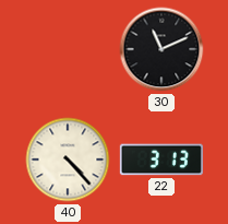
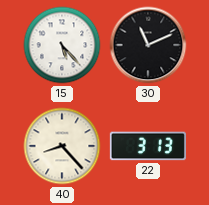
15: none -> 5:23
40: 4:23 -> 8:23
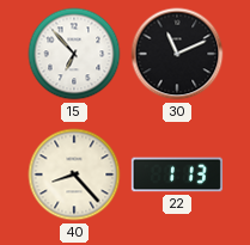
15: 5:23 -> 6:53
22: 3:13 -> 1:13
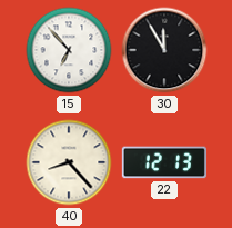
30: 11:11 -> 11:55
22: 1:13 -> 12:13
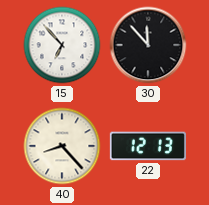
30: 11:55 -> 11:53
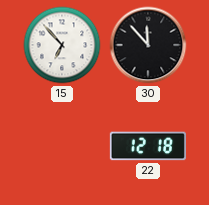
40: 8:23 -> none
22: 12:13 -> 12:18
